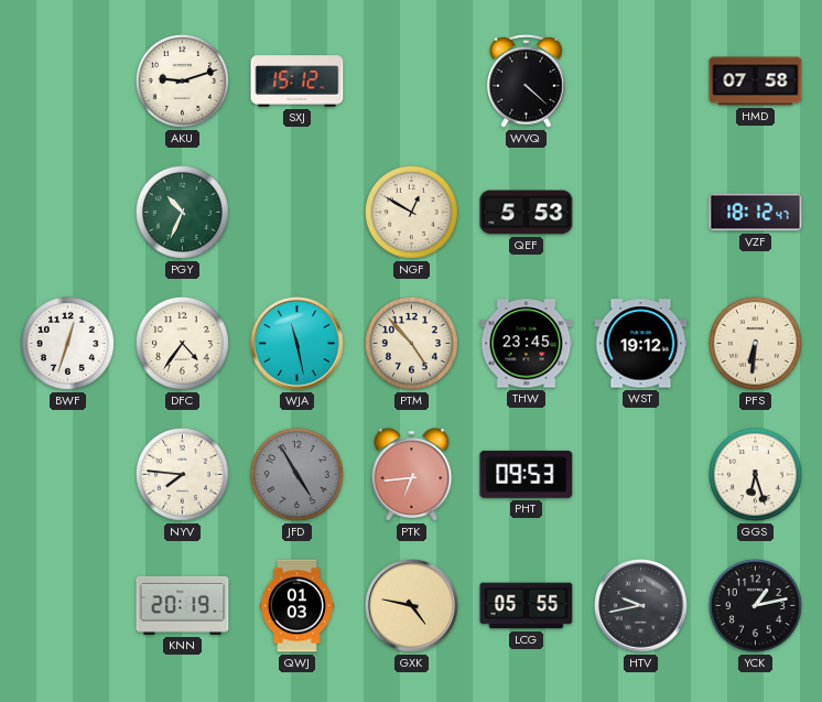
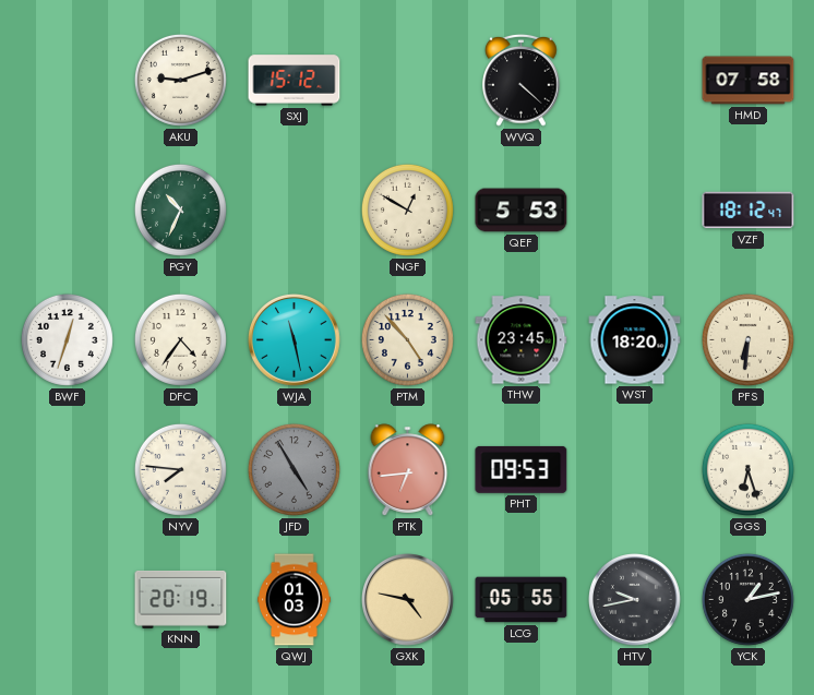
WST: 19:12 -> 18:20
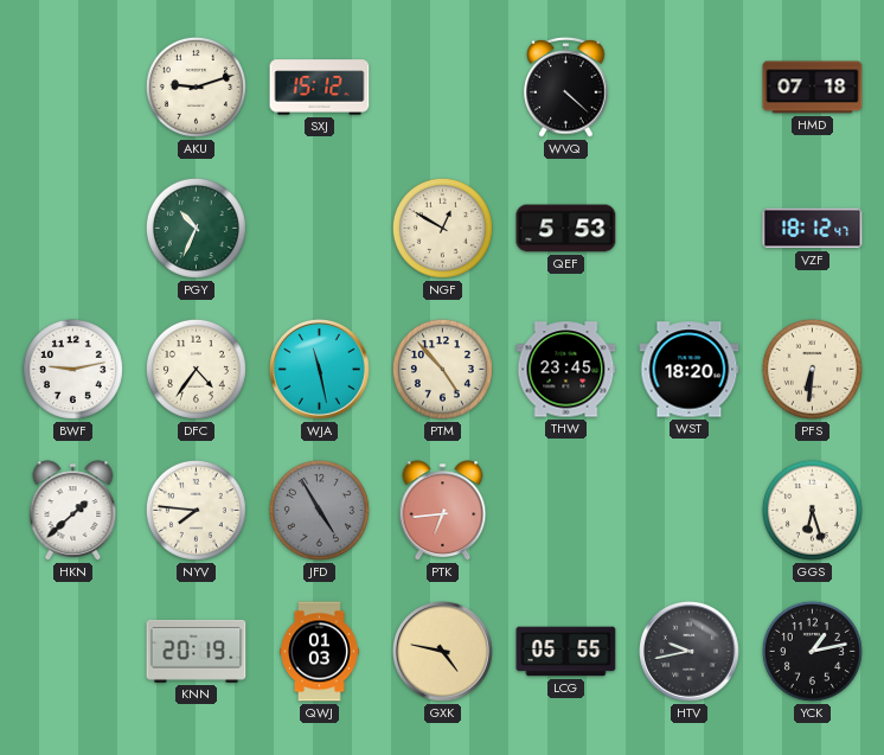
HMD: 07:58 -> 07:18
BWF: 12:33 -> 9:13
HKN: none -> 1:38
PHT: 09:53 -> none
